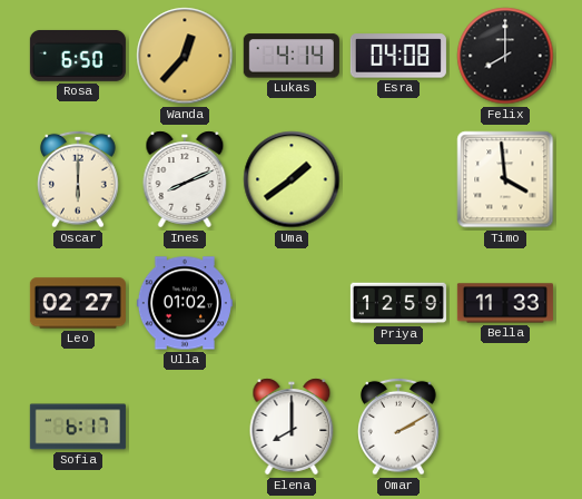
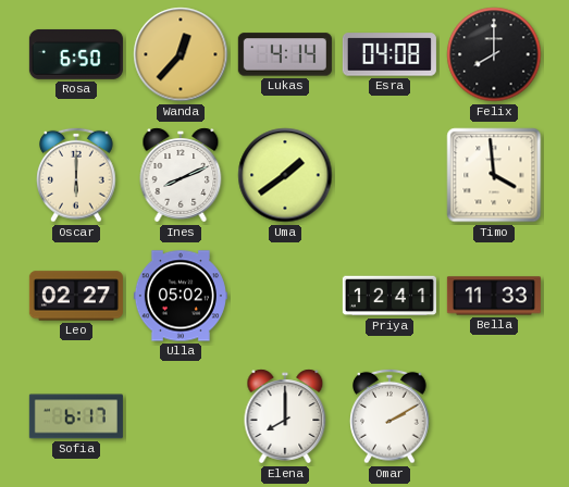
Ulla: 01:02 -> 05:02
Priya: 12:59 -> 12:41
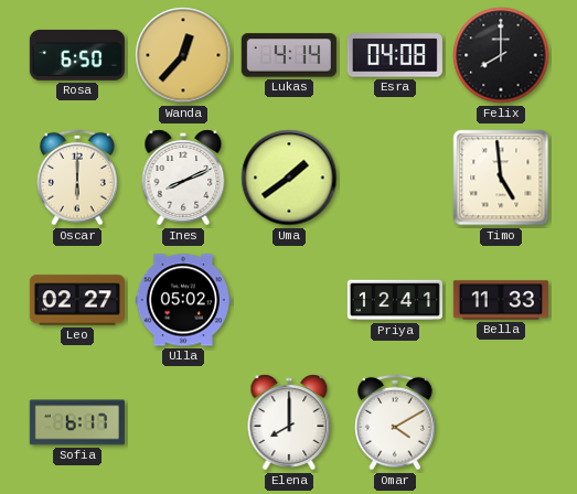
Timo: 3:59 -> 4:59
Omar: 2:10 -> 4:10
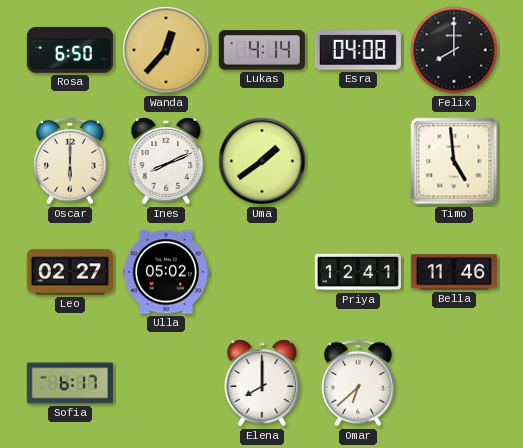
Bella: 11:33 -> 11:46
Omar: 4:10 -> 6:38
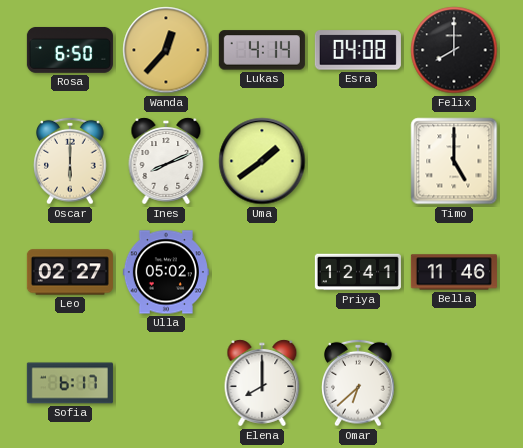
Timo: 4:59 -> 5:00
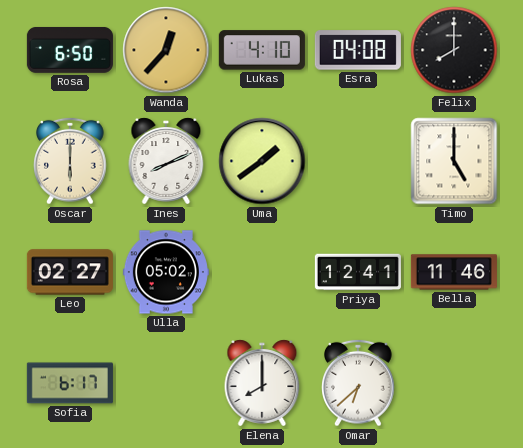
Lukas: 4:14 -> 4:10
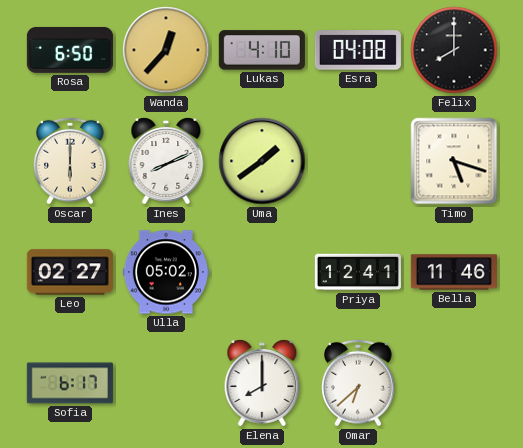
Timo: 5:00 -> 5:18
